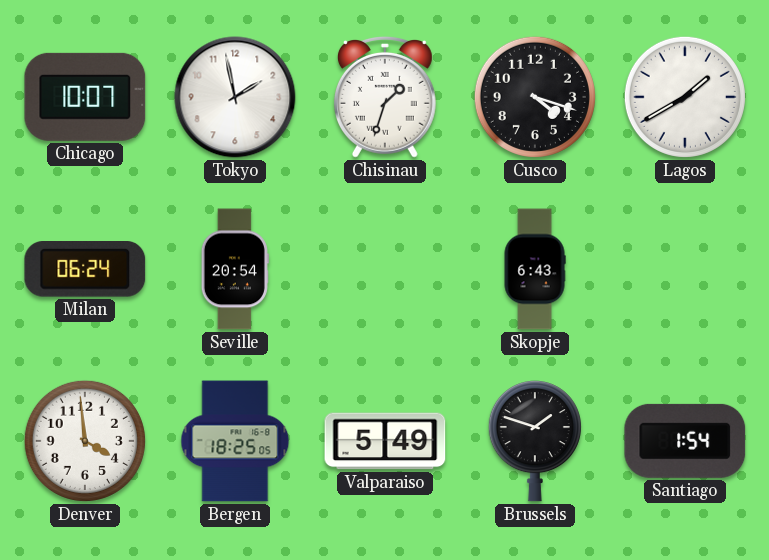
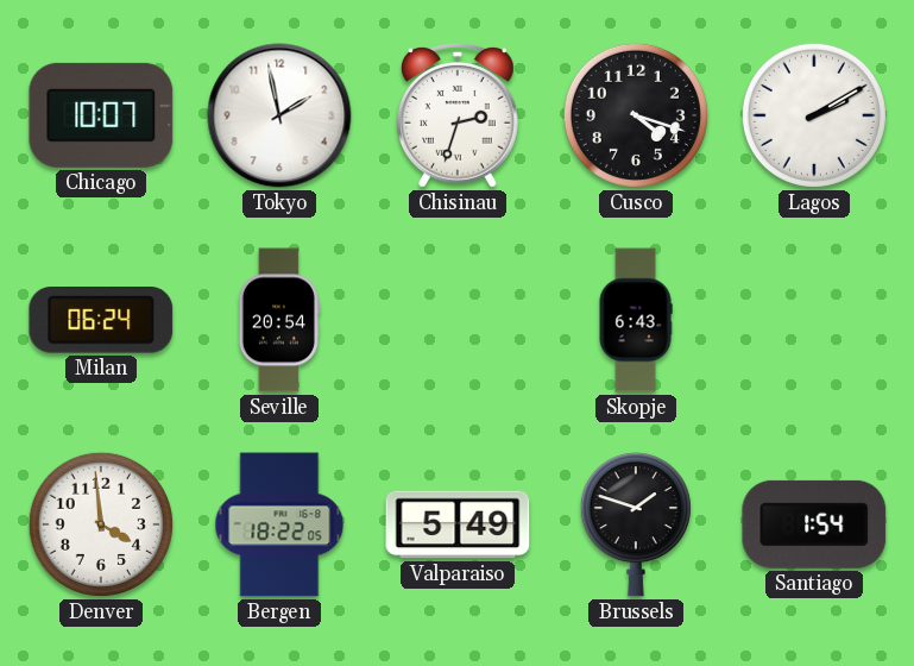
Chisinau: 1:33 -> 2:33
Lagos: 1:40 -> 2:10
Bergen: 18:25 -> 18:22
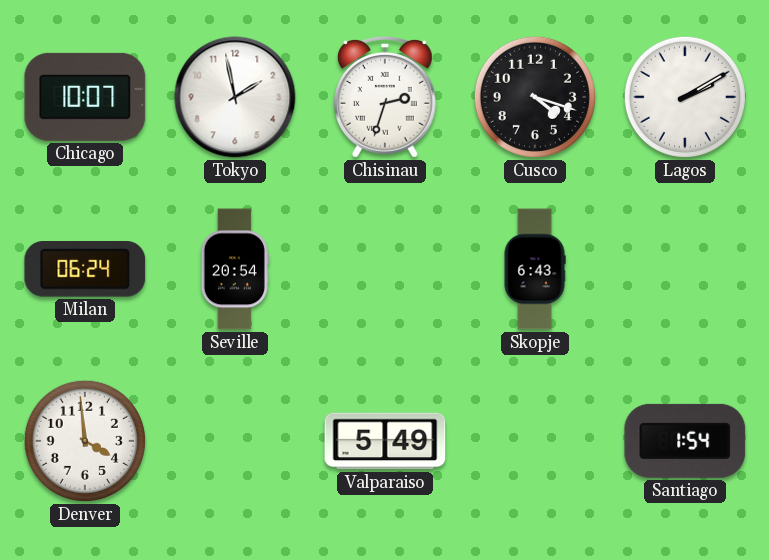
Bergen: 18:22 -> none
Brussels: 1:48 -> none
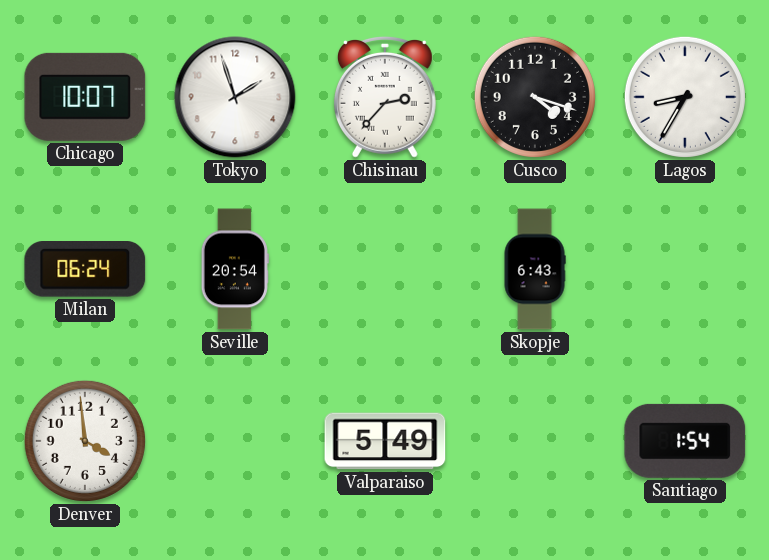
Tokyo: 1:58 -> 1:57
Chisinau: 2:33 -> 2:37
Lagos: 2:10 -> 8:35
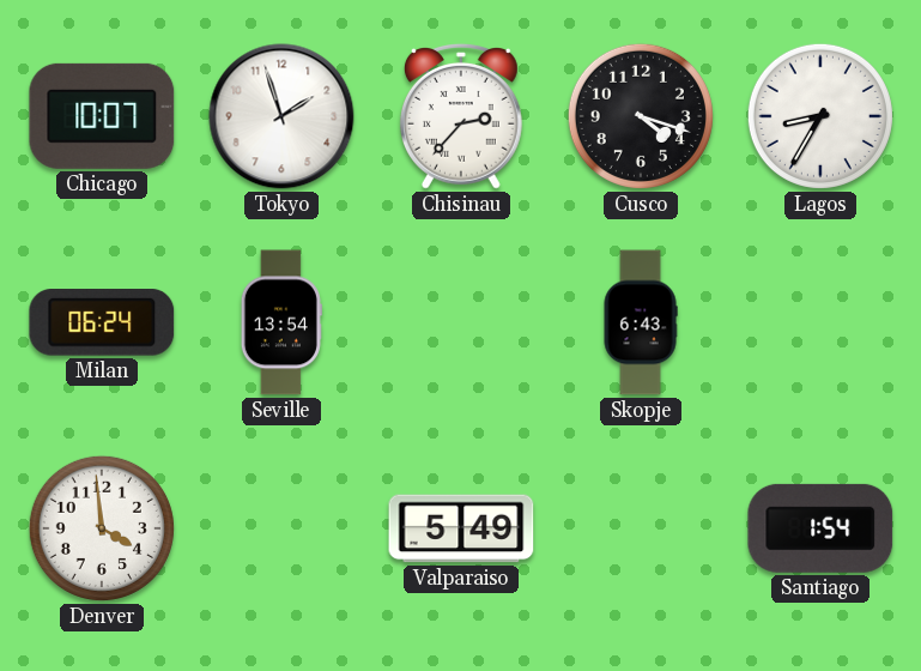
Seville: 20:54 -> 13:54
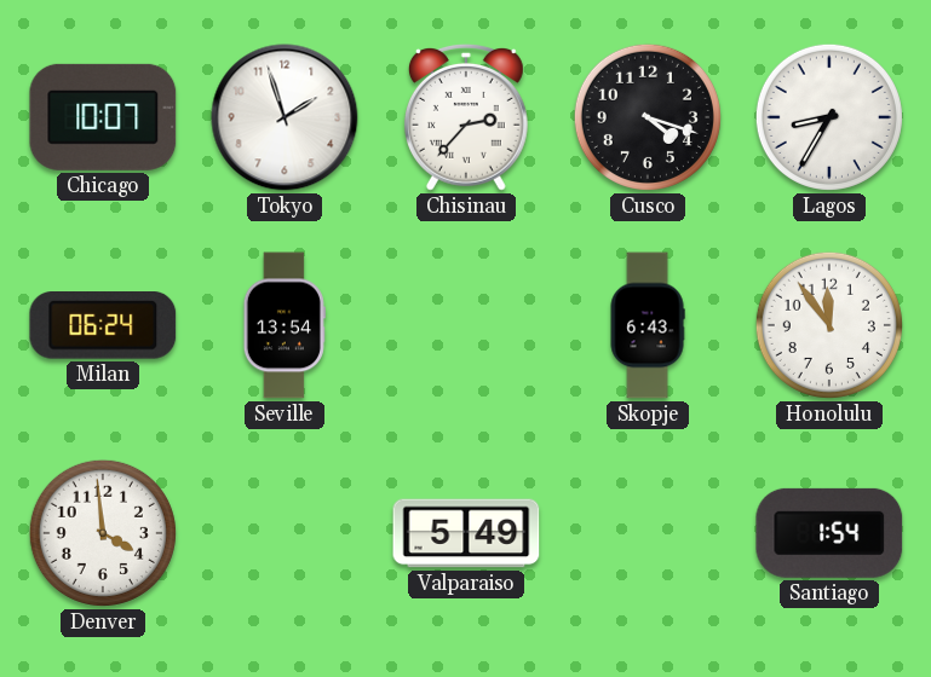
Honolulu: none -> 11:54
